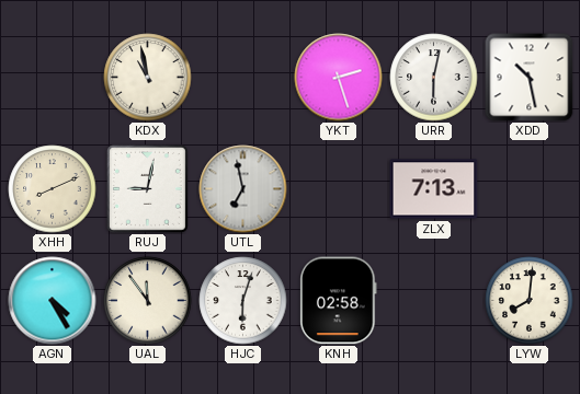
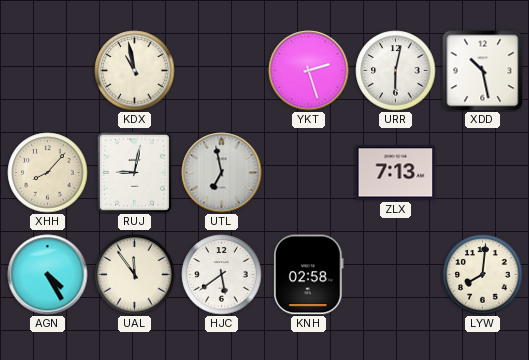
XHH: 8:11 -> 8:07
HJC: 6:03 -> 5:39
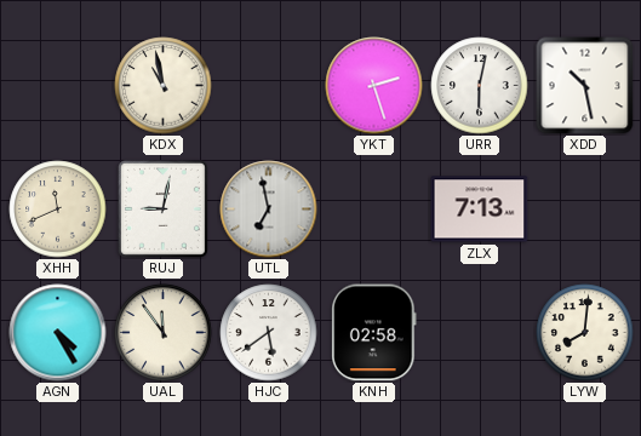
XHH: 8:07 -> 11:41
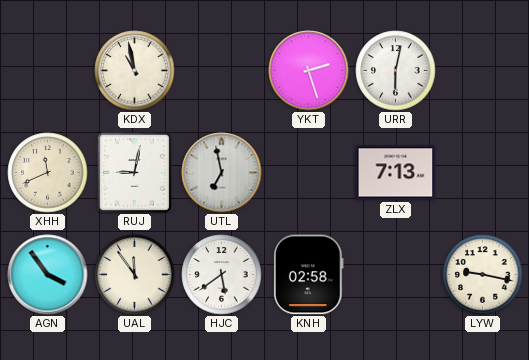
XDD: 10:28 -> none
AGN: 4:25 -> 3:54
LYW: 8:01 -> 9:17
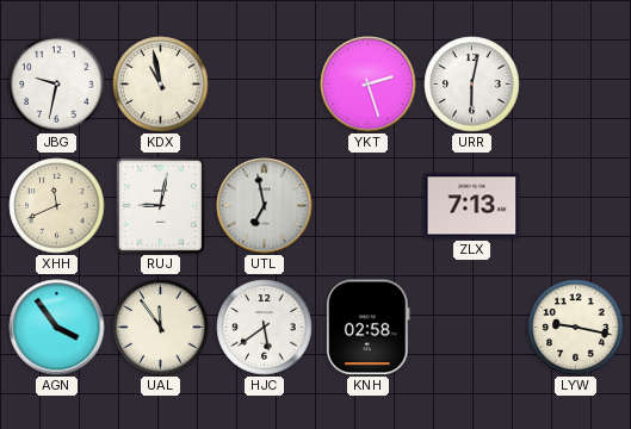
JBG: none -> 9:32
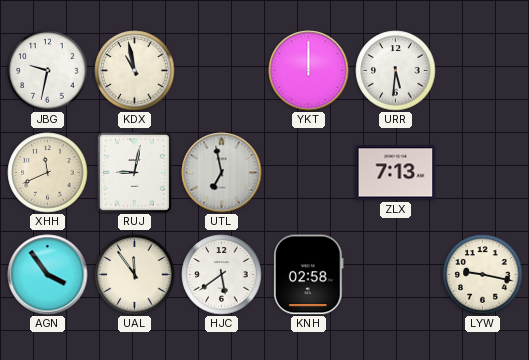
YKT: 2:27 -> 12:00
URR: 6:02 -> 5:31
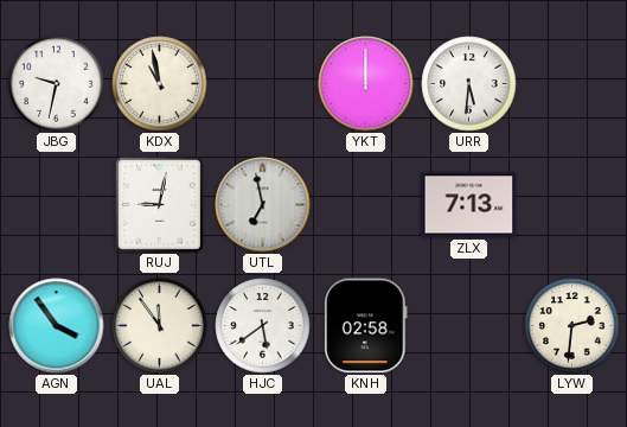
XHH: 11:41 -> none
LYW: 9:17 -> 2:31
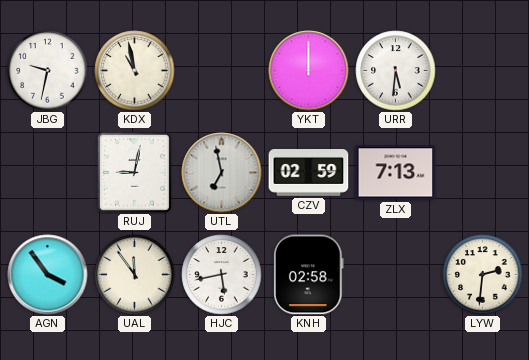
CZV: none -> 02:59
HJC: 5:39 -> 5:43
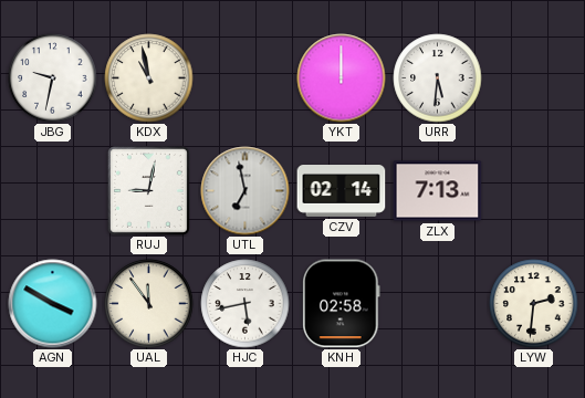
CZV: 02:59 -> 02:14
AGN: 3:54 -> 3:50
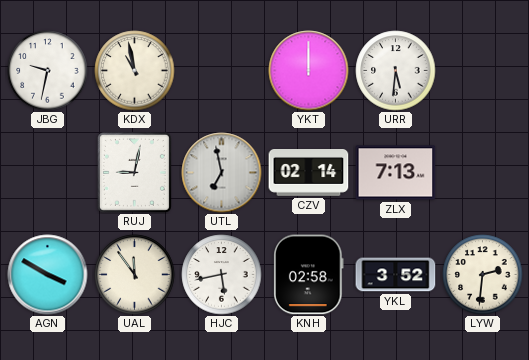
YKL: none -> 3:52
